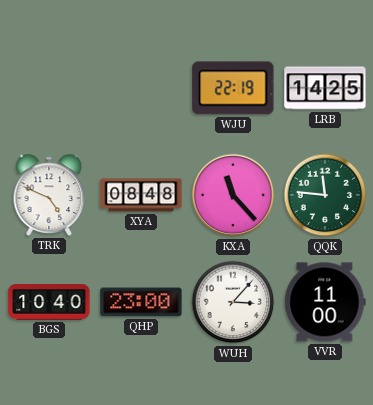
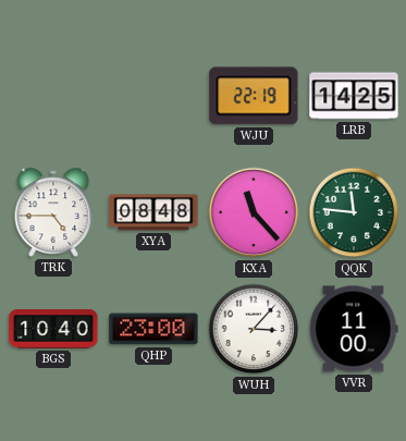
TRK: 4:49 -> 4:45
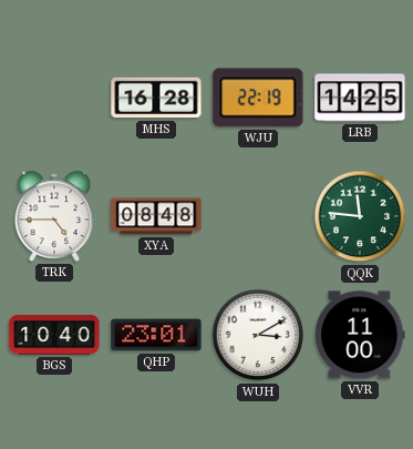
MHS: none -> 16:28
KXA: 11:23 -> none
QHP: 23:00 -> 23:01
WUH: 3:07 -> 3:10
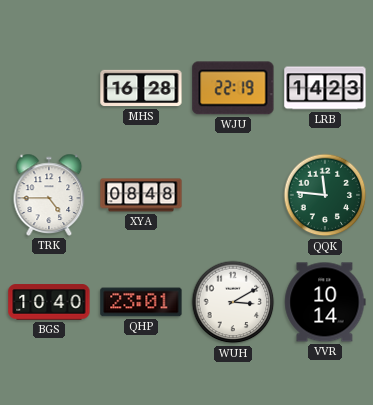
LRB: 14:25 -> 14:23
VVR: 11:00 -> 10:14
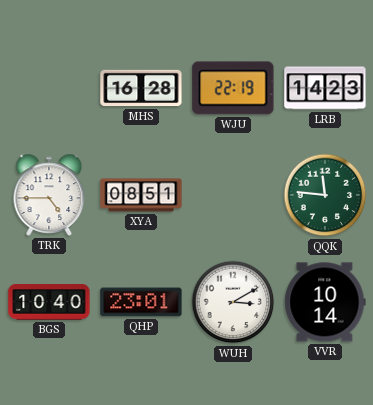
XYA: 08:48 -> 08:51
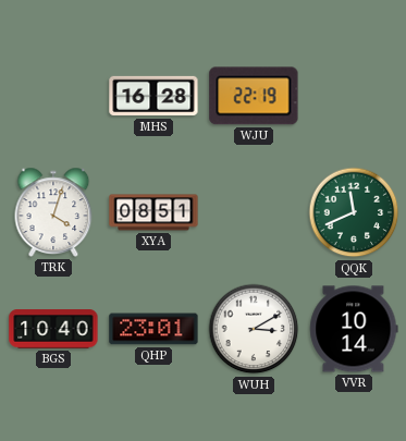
LRB: 14:23 -> none
TRK: 4:45 -> 4:03
QQK: 11:46 -> 11:41
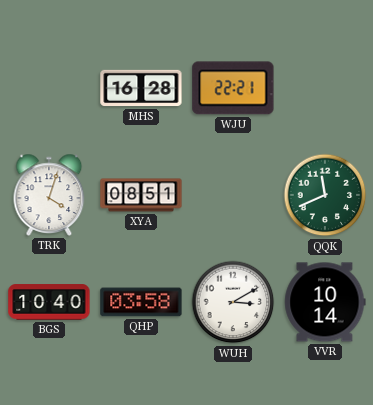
WJU: 22:19 -> 22:21
QHP: 23:01 -> 03:58
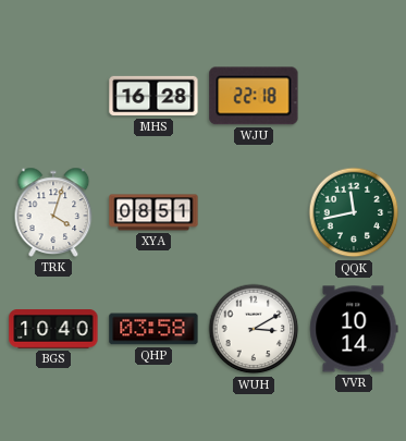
WJU: 22:21 -> 22:18
QQK: 11:41 -> 11:43
